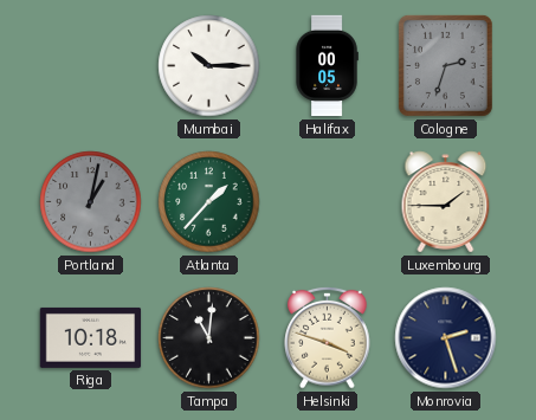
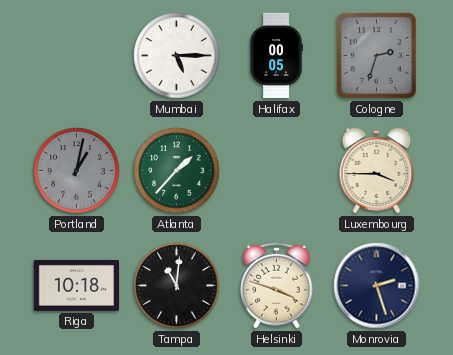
Mumbai: 10:15 -> 5:15
Luxembourg: 1:45 -> 3:45
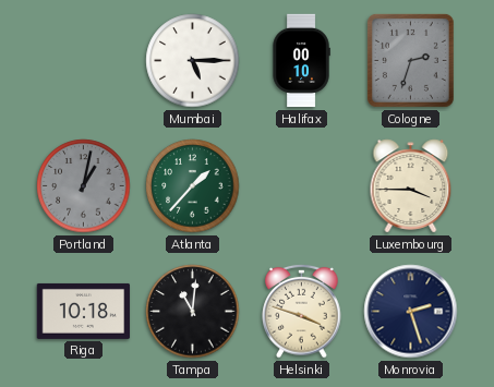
Halifax: 00:05 -> 00:10
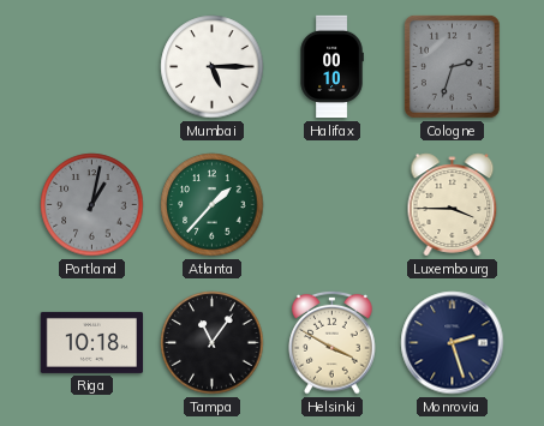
Tampa: 11:01 -> 11:06
Helsinki: 3:48 -> 3:50
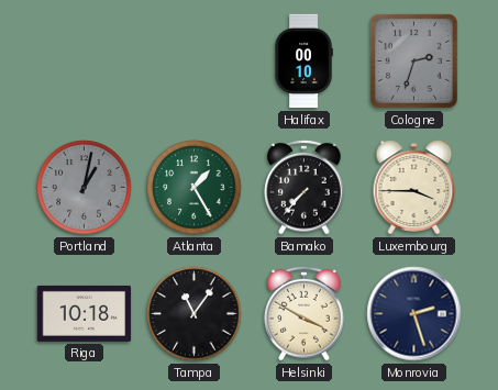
Mumbai: 5:15 -> none
Atlanta: 1:37 -> 1:25
Bamako: none -> 7:37
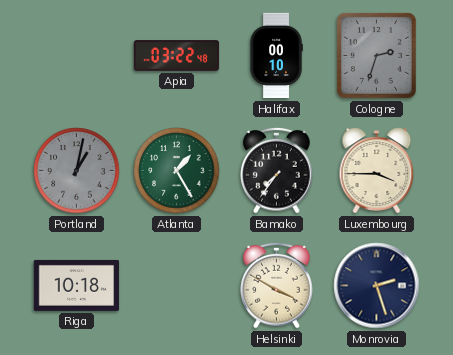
Apia: none -> 03:22
Bamako: 7:37 -> 7:36
Tampa: 11:06 -> none
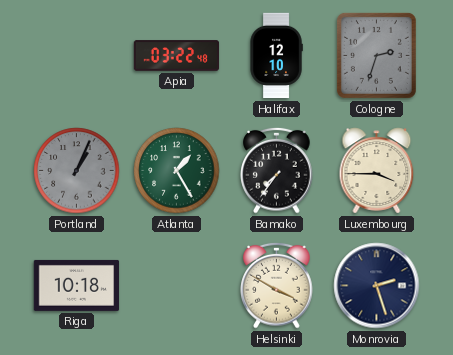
Halifax: 00:10 -> 12:10
Portland: 1:02 -> 1:04
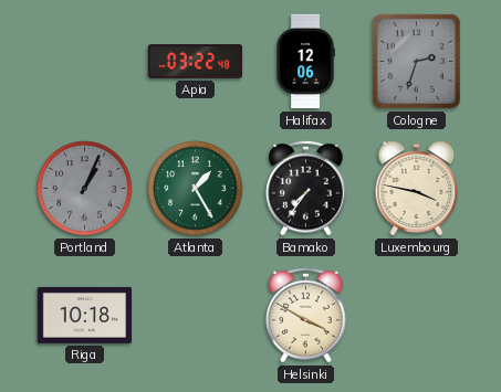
Halifax: 12:10 -> 12:06
Luxembourg: 3:45 -> 3:47
Monrovia: 2:27 -> none
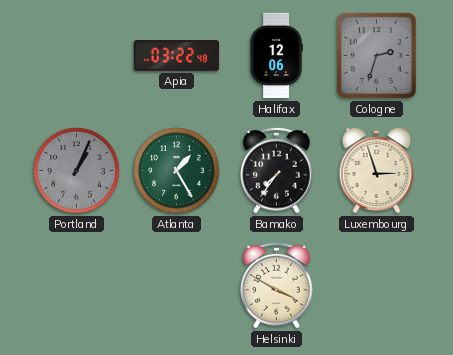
Luxembourg: 3:47 -> 2:57
Riga: 10:18 -> none
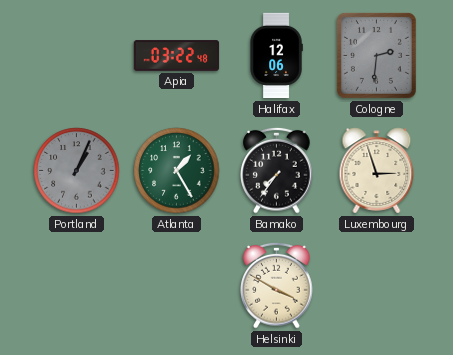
Cologne: 2:33 -> 2:31
